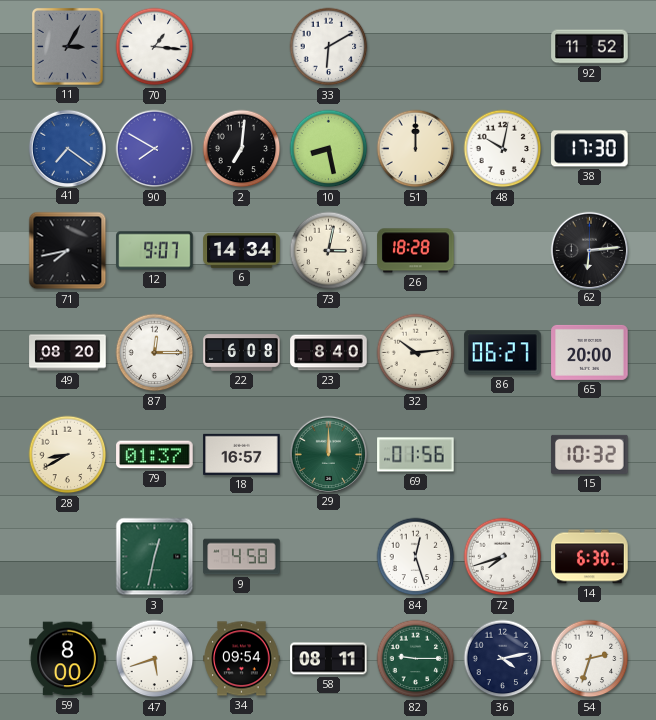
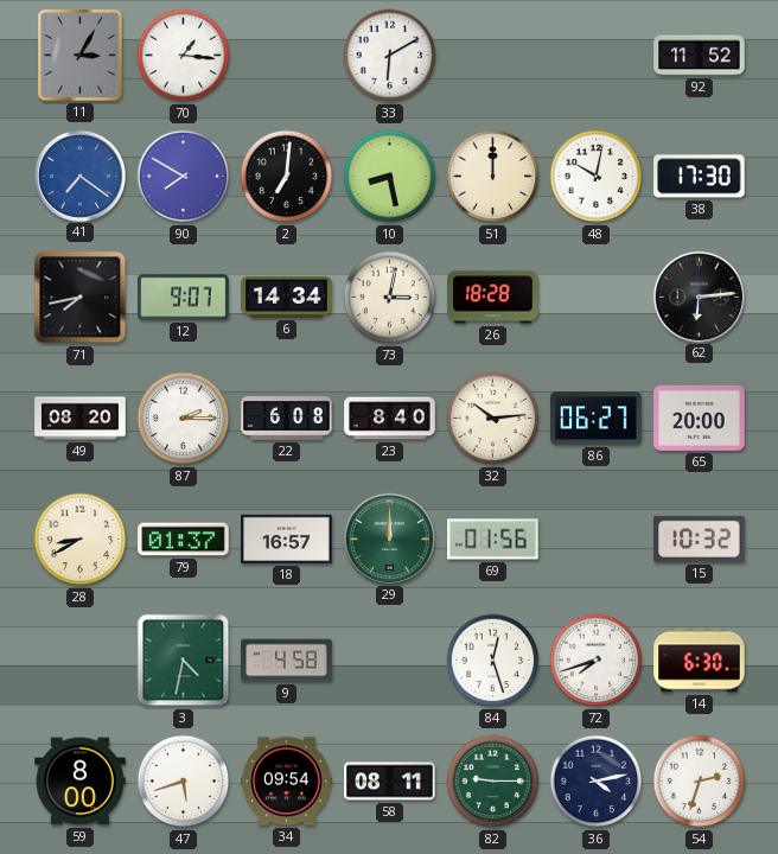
87: 12:15 -> 2:15
3: 12:32 -> 4:32
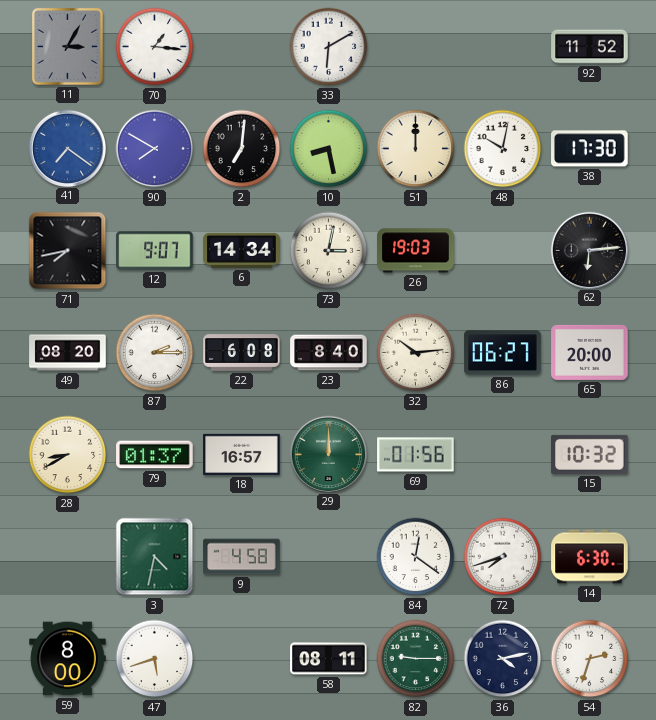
26: 18:28 -> 19:03
84: 12:27 -> 12:21
34: 09:54 -> none
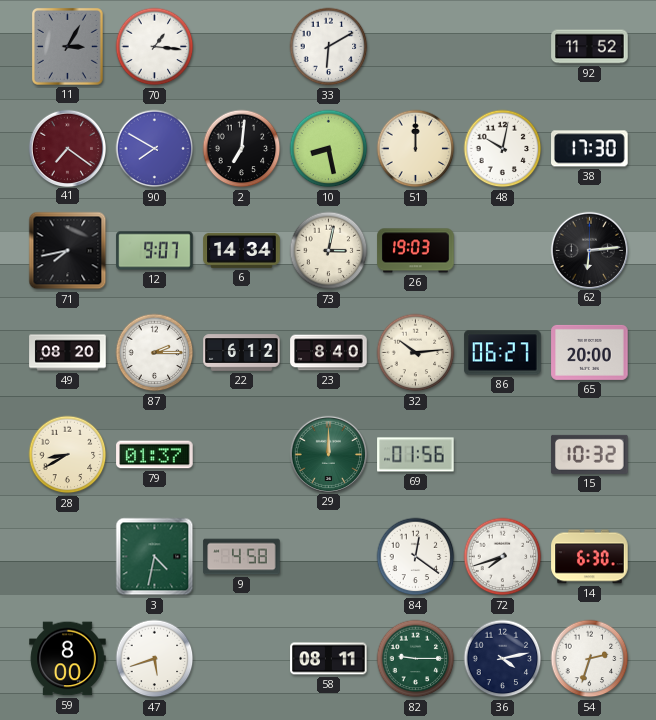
41 dial: blue -> burgundy
22: 6:08 -> 6:12
18: 16:57 -> none
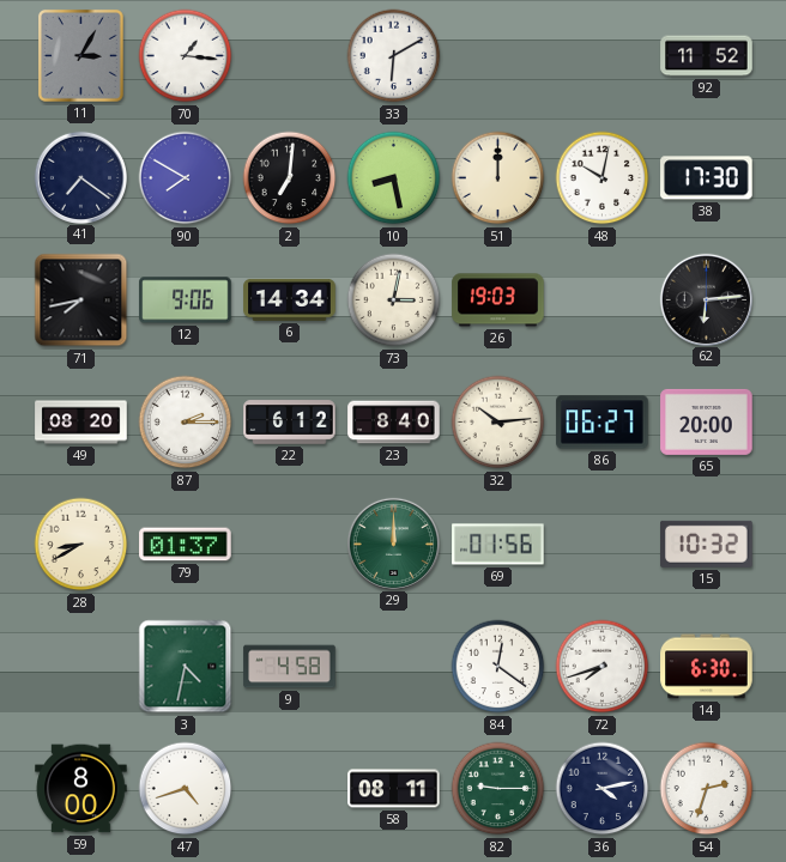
41 dial: burgundy -> navy
12: 9:07 -> 9:06
47: 5:42 -> 4:42
